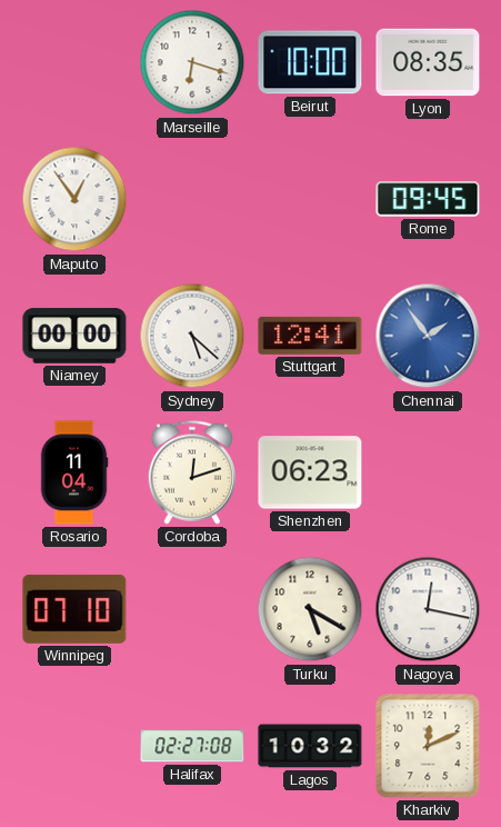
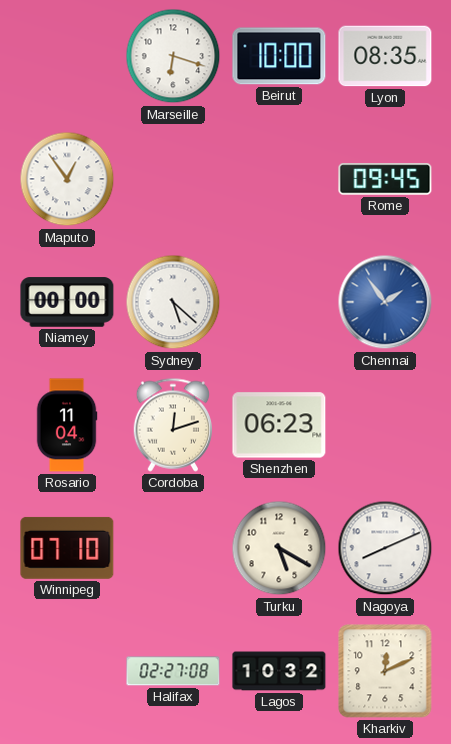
Stuttgart: 12:41 -> none
Nagoya: 12:17 -> 8:11
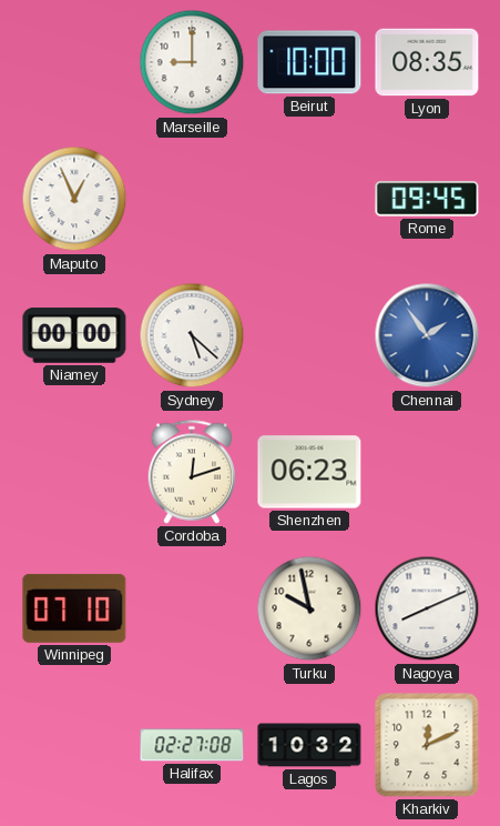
Marseille: 6:18 -> 9:00
Maputo: 12:54 -> 12:56
Rosario: 11:04 -> none
Turku: 5:20 -> 9:58
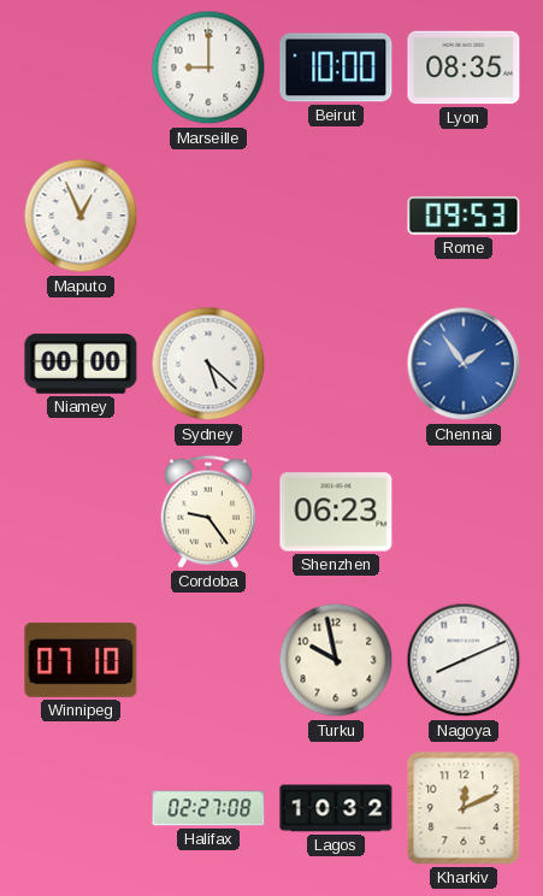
Rome: 09:45 -> 09:53
Cordoba: 12:12 -> 9:24
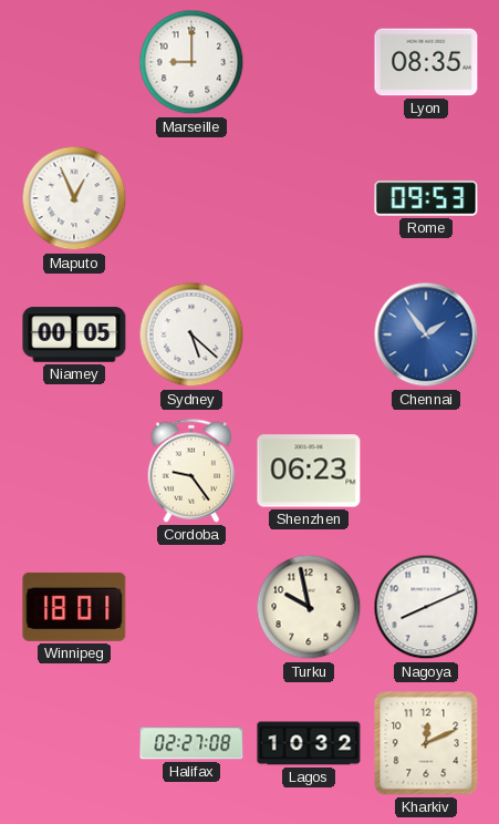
Beirut: 10:00 -> none
Niamey: 00:00 -> 00:05
Winnipeg: 07:10 -> 18:01
